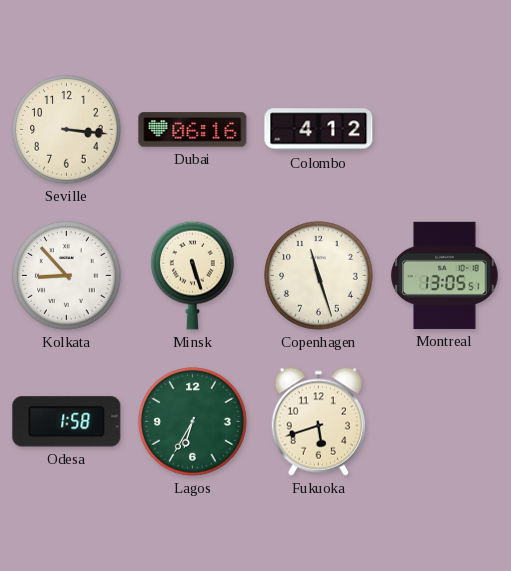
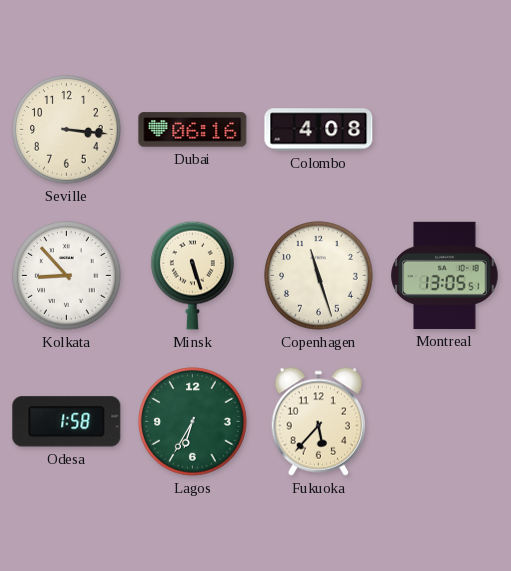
Colombo: 4:12 -> 4:08
Fukuoka: 5:42 -> 5:37
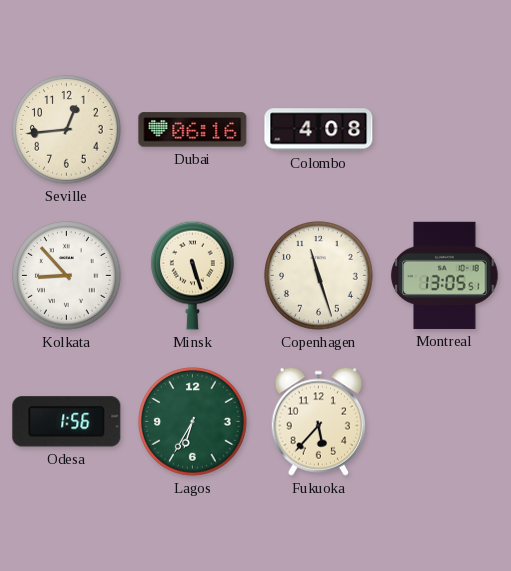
Seville: 3:16 -> 12:44
Odesa: 1:58 -> 1:56
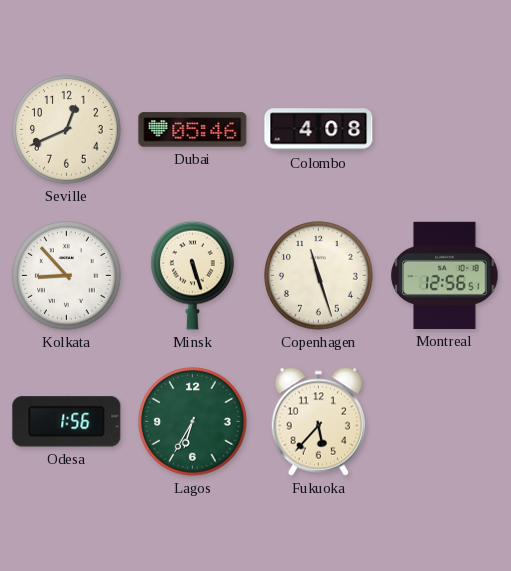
Seville: 12:44 -> 12:41
Dubai: 06:16 -> 05:46
Montreal: 13:05 -> 12:56
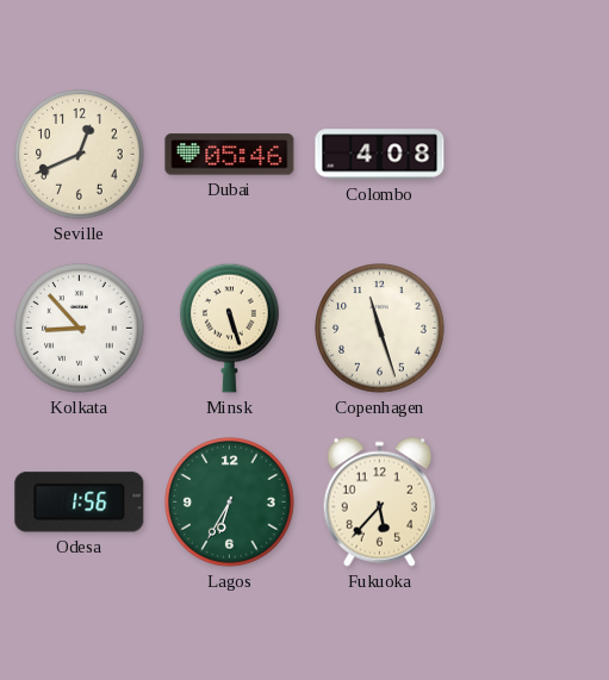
Montreal: 12:56 -> none
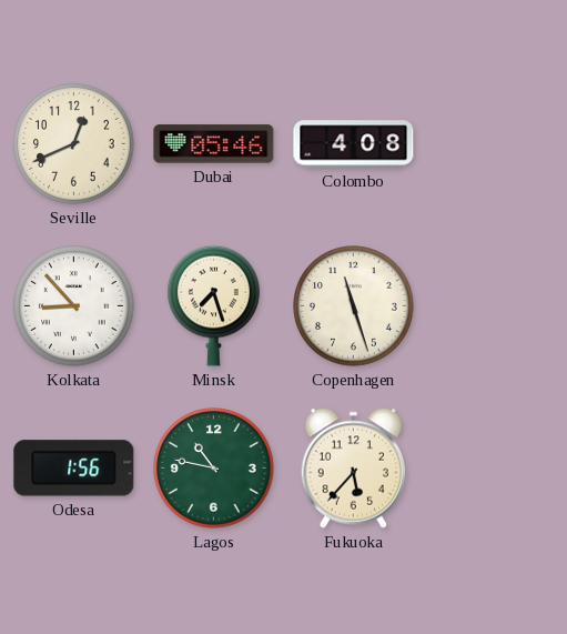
Minsk: 5:27 -> 7:27
Lagos: 6:35 -> 10:47
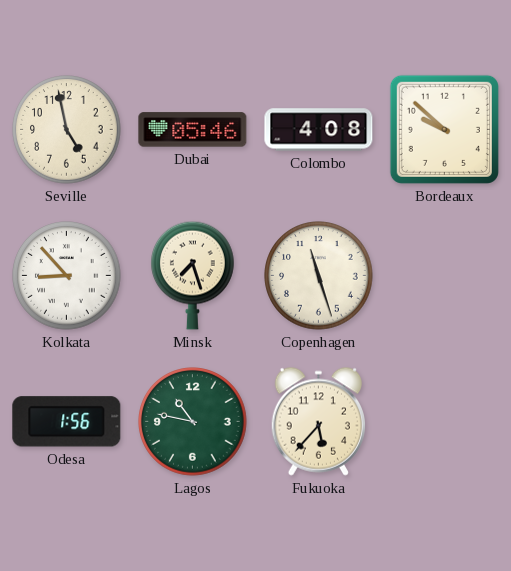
Seville: 12:41 -> 4:58
Bordeaux: none -> 9:52
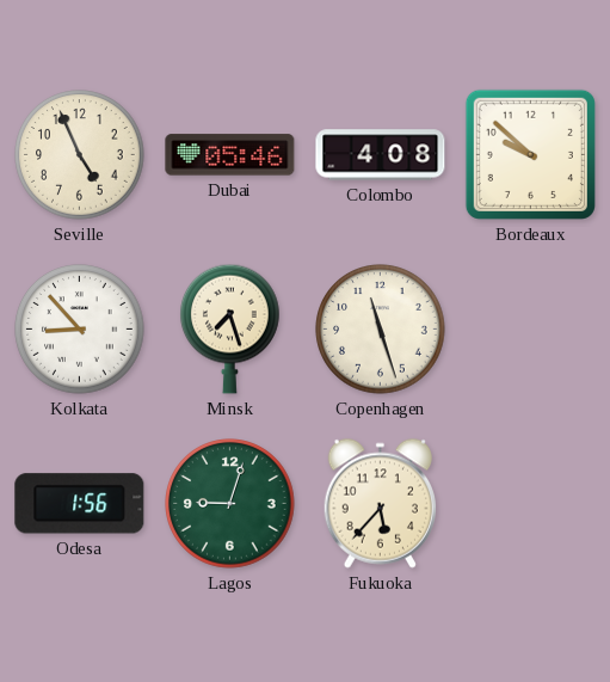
Seville: 4:58 -> 4:56
Lagos: 10:47 -> 9:03
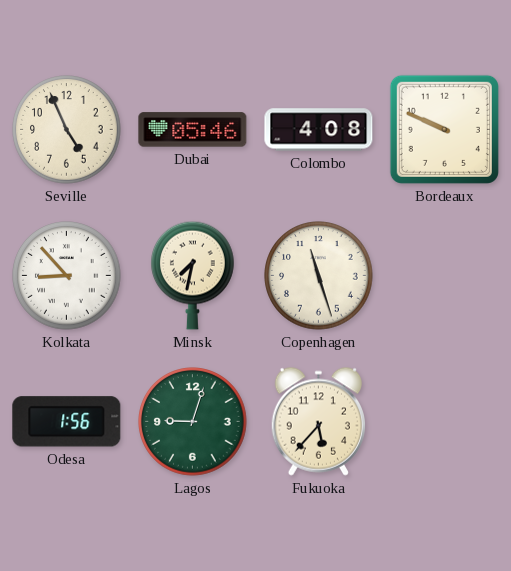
Bordeaux: 9:52 -> 9:49
Minsk: 7:27 -> 7:32
